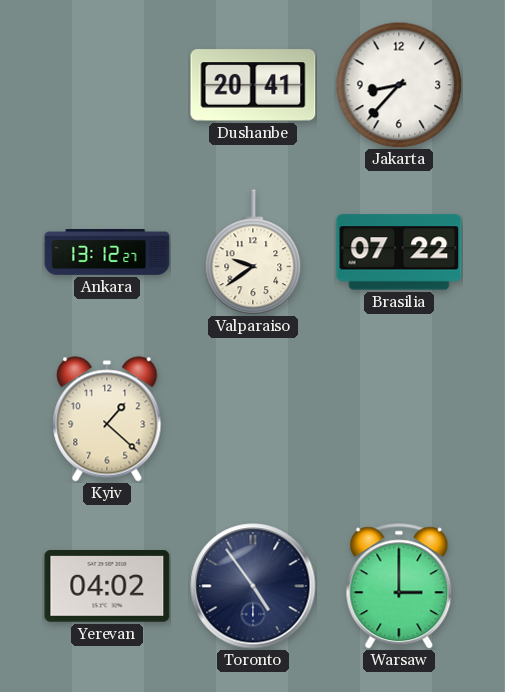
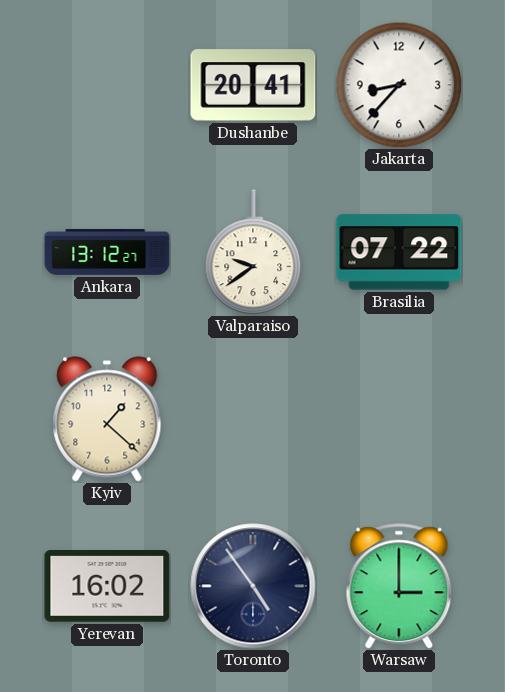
Yerevan: 04:02 -> 16:02
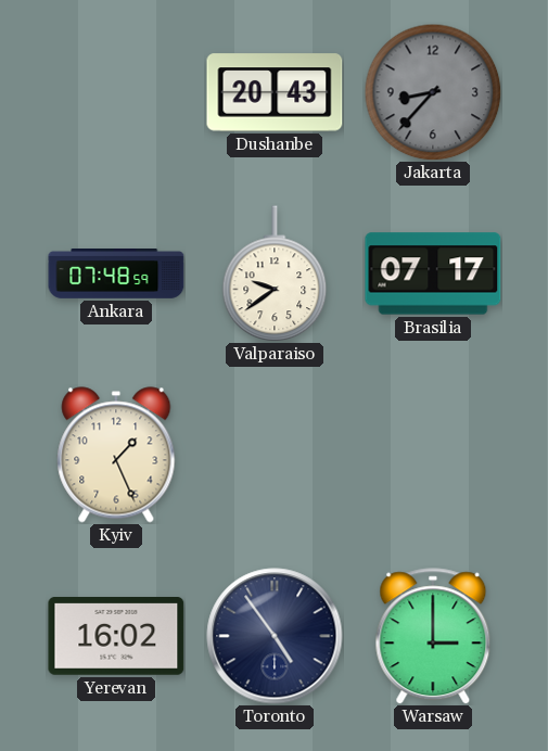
Dushanbe: 20:41 -> 20:43
Jakarta dial: white -> grey
Ankara: 13:12 -> 07:48
Brasilia: 07:22 -> 07:17
Kyiv: 1:22 -> 1:26
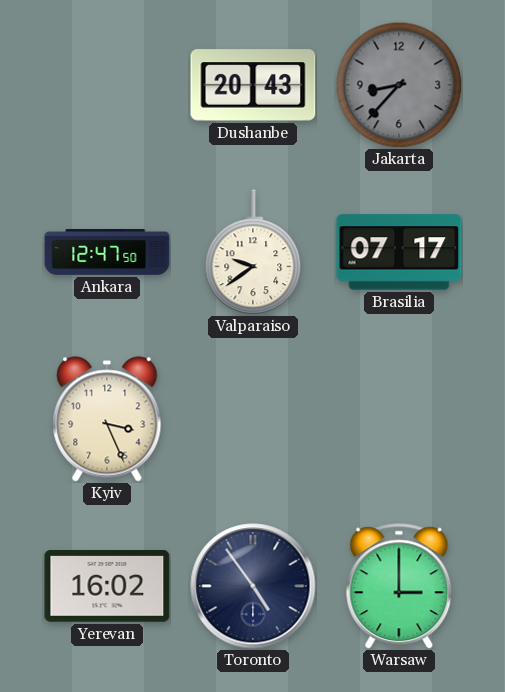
Ankara: 07:48 -> 12:47
Kyiv: 1:26 -> 3:26
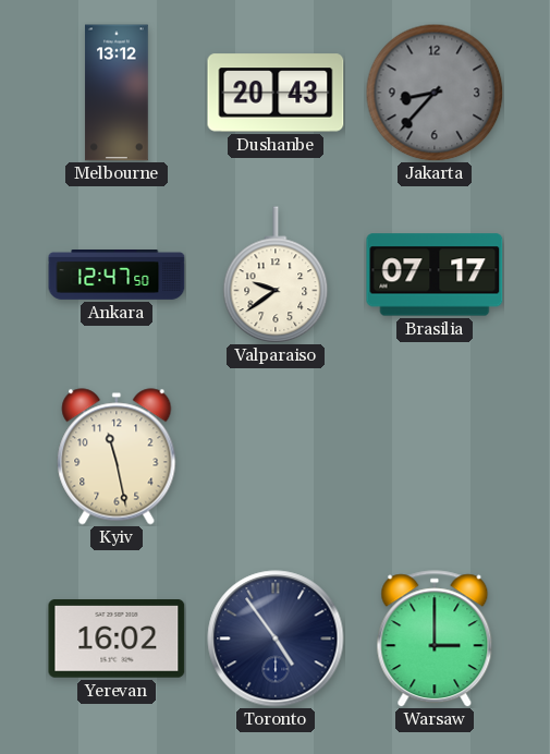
Melbourne: none -> 13:12
Kyiv: 3:26 -> 11:28
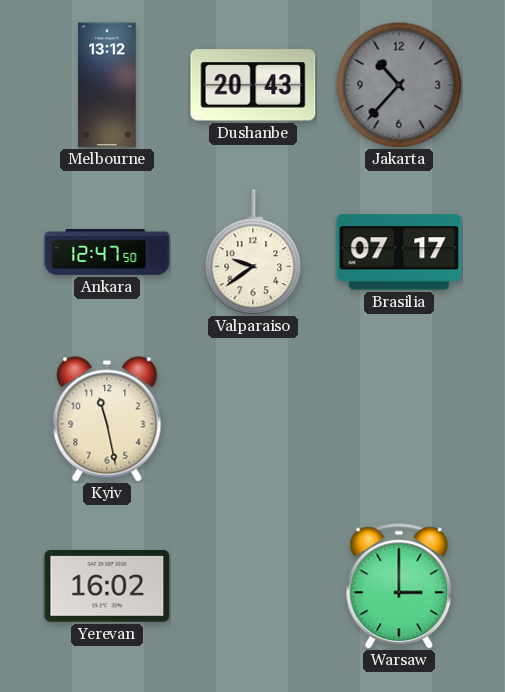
Jakarta: 8:37 -> 10:37
Toronto: 4:54 -> none
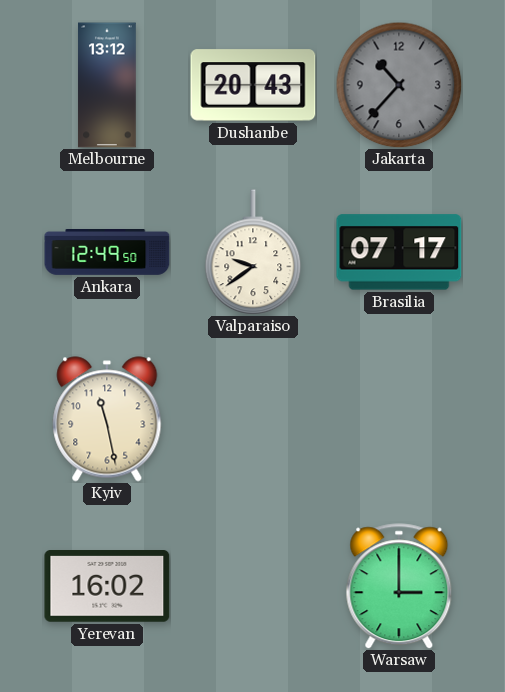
Ankara: 12:47 -> 12:49
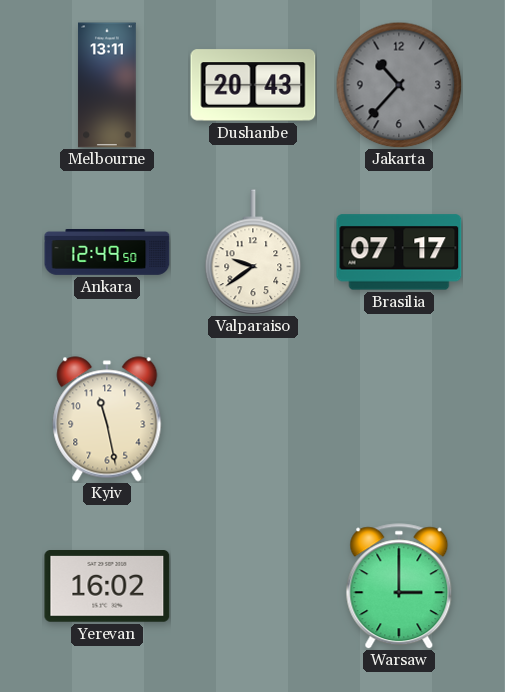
Melbourne: 13:12 -> 13:11
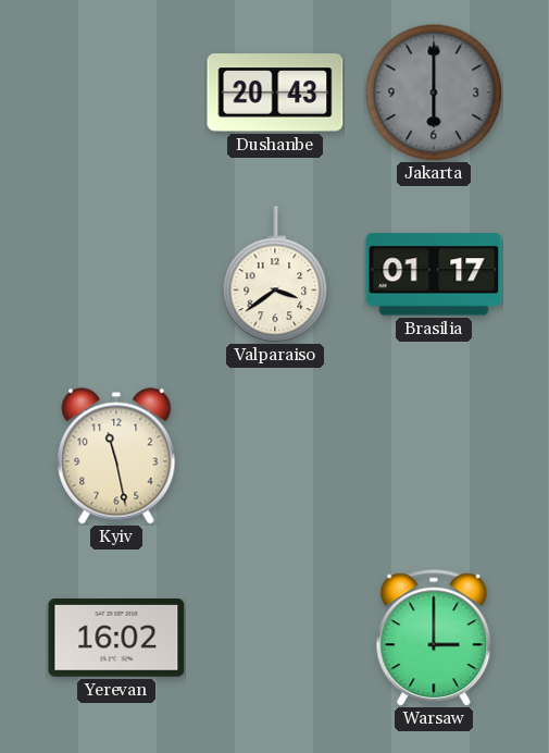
Melbourne: 13:11 -> none
Jakarta: 10:37 -> 6:00
Ankara: 12:49 -> none
Valparaiso: 9:39 -> 3:39
Brasilia: 07:17 -> 01:17
